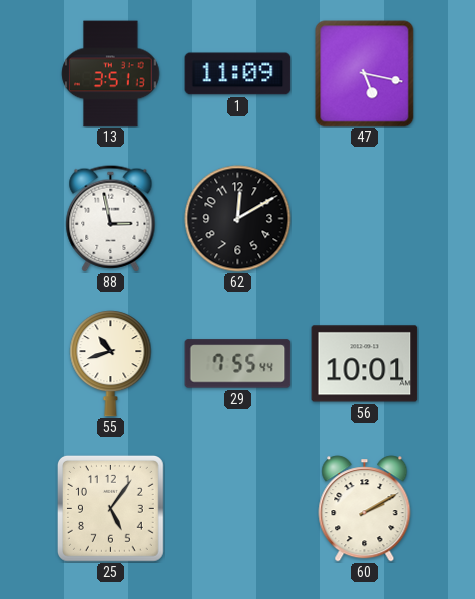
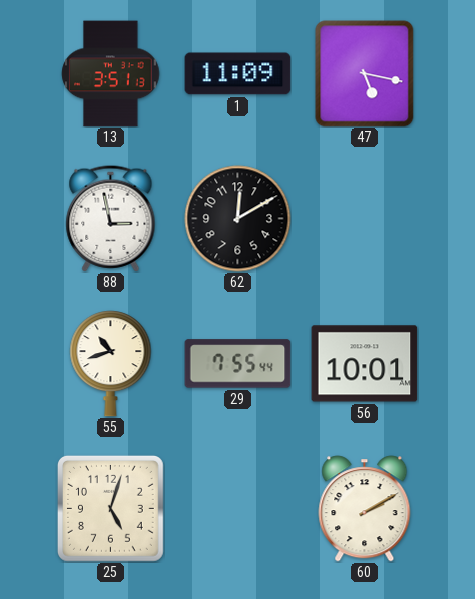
25: 5:06 -> 5:03
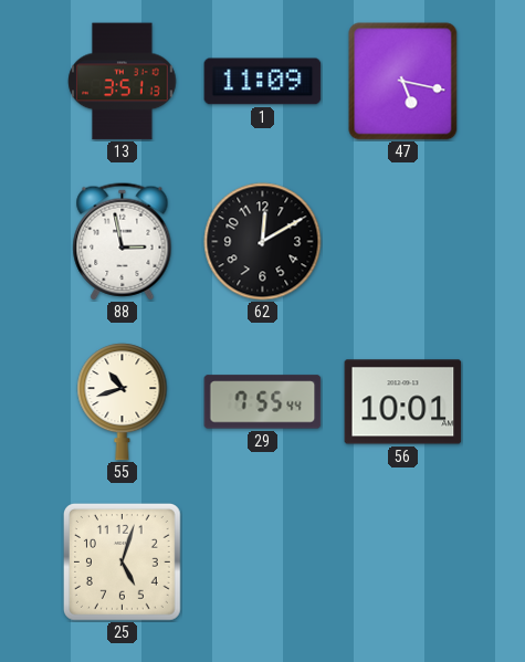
60: 2:10 -> none
